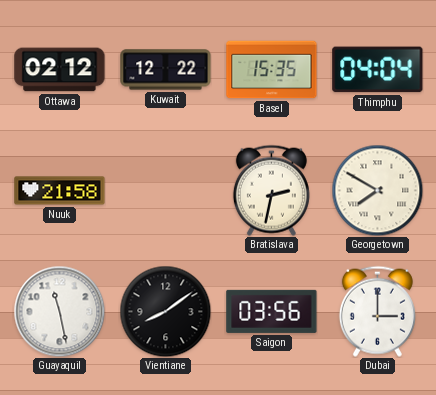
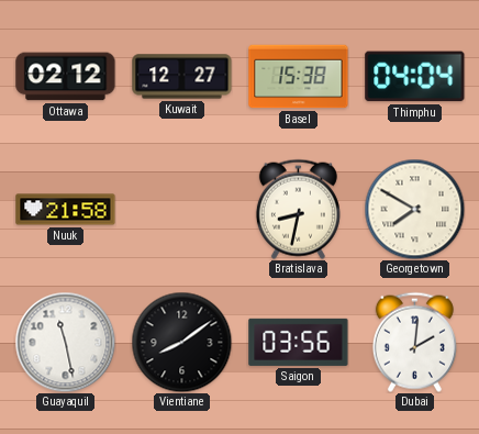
Kuwait: 12:22 -> 12:27
Basel: 15:35 -> 15:38
Bratislava: 2:32 -> 8:32
Dubai: 3:00 -> 2:01
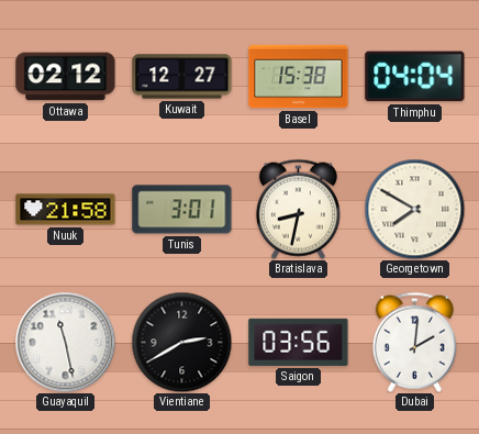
Tunis: none -> 3:01
Vientiane: 8:09 -> 2:40
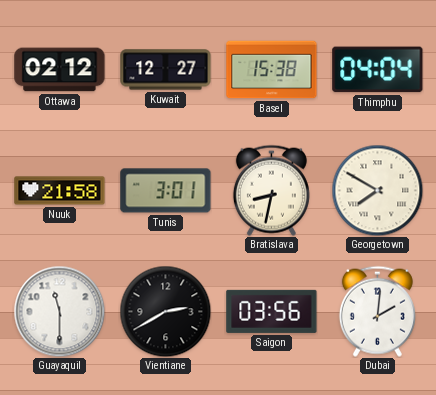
Guayaquil: 11:28 -> 11:30
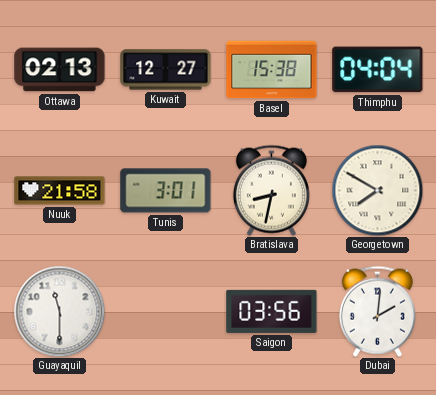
Ottawa: 02:12 -> 02:13
Vientiane: 2:40 -> none
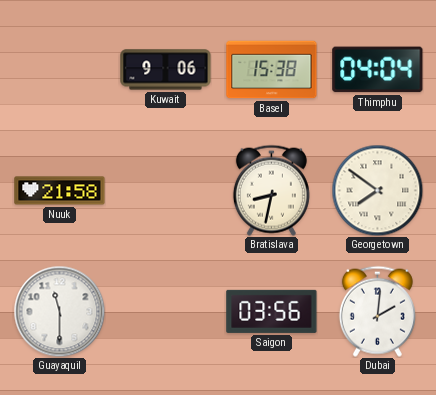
Ottawa: 02:13 -> none
Kuwait: 12:27 -> 9:06
Tunis: 3:01 -> none
Georgetown: 7:50 -> 7:51
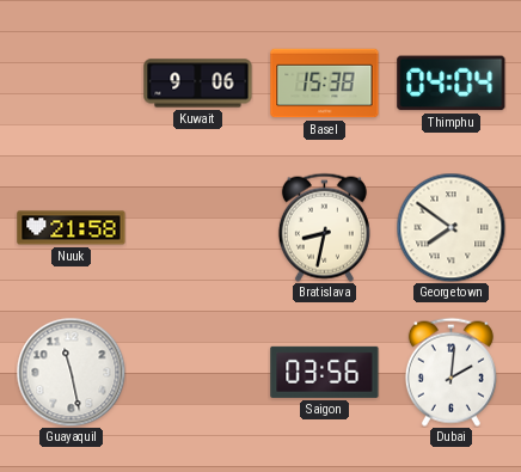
Guayaquil: 11:30 -> 11:28
